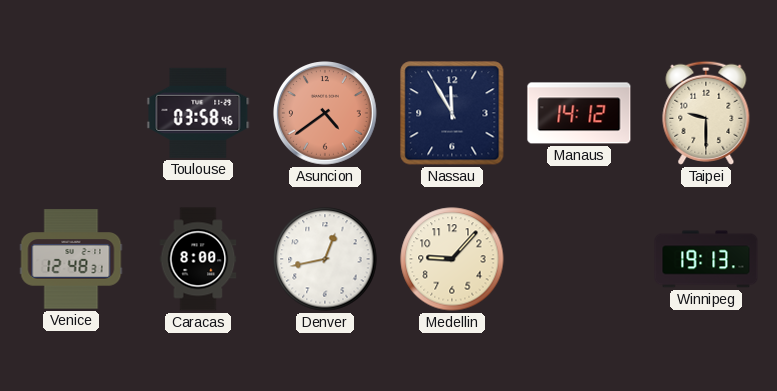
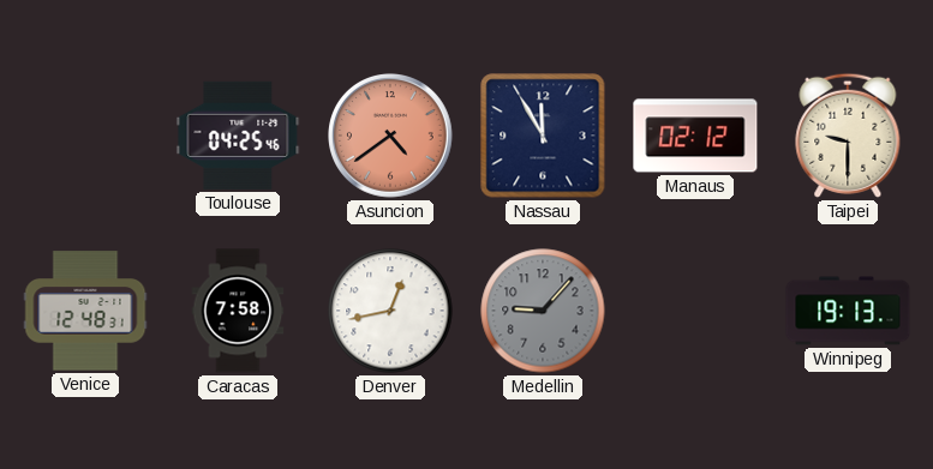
Toulouse: 03:58 -> 04:25
Manaus: 14:12 -> 02:12
Caracas: 8:00 -> 7:58
Medellin dial: cream -> grey
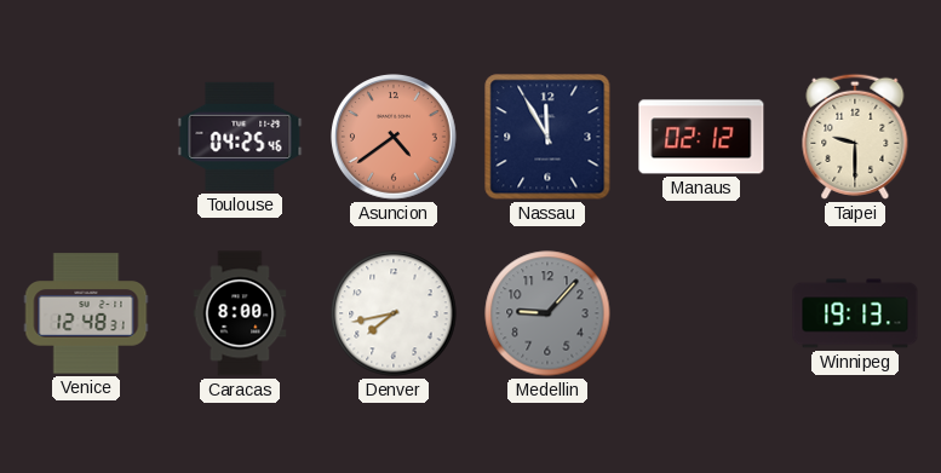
Caracas: 7:58 -> 8:00
Denver: 12:43 -> 7:43
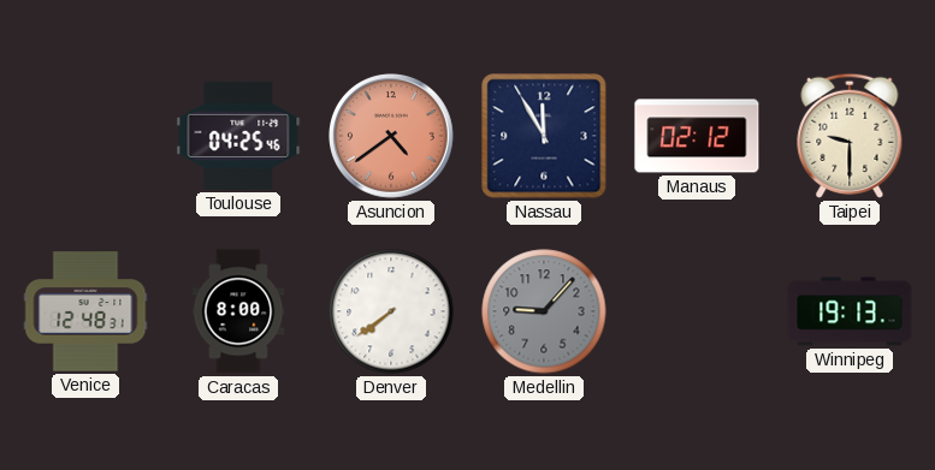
Denver: 7:43 -> 7:39
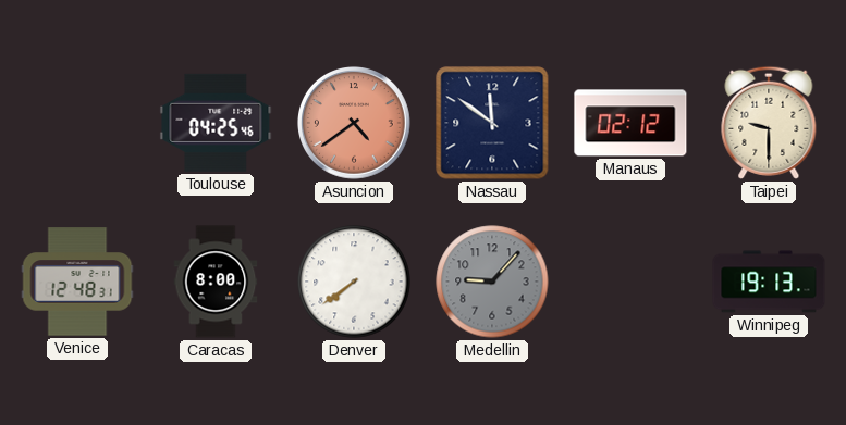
Nassau: 11:55 -> 11:51
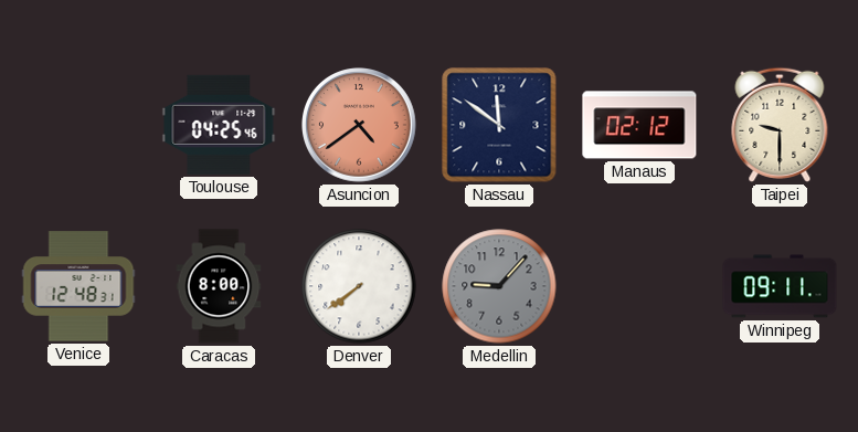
Winnipeg: 19:13 -> 09:11
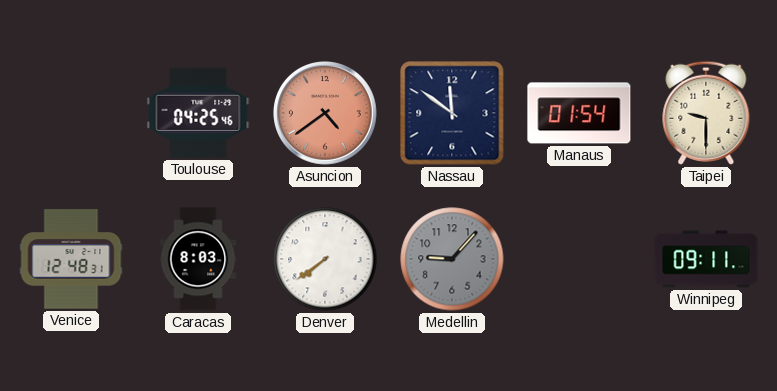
Manaus: 02:12 -> 01:54
Caracas: 8:00 -> 8:03
